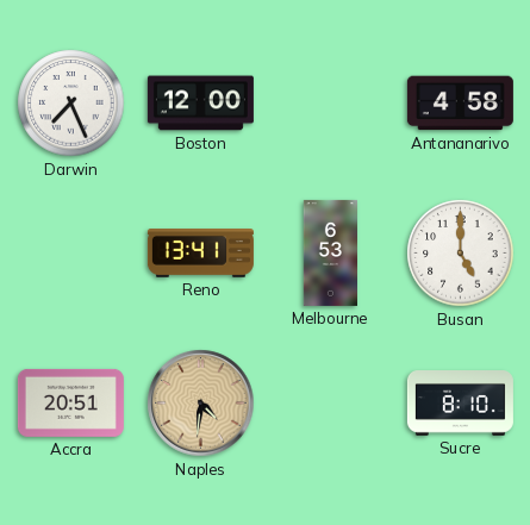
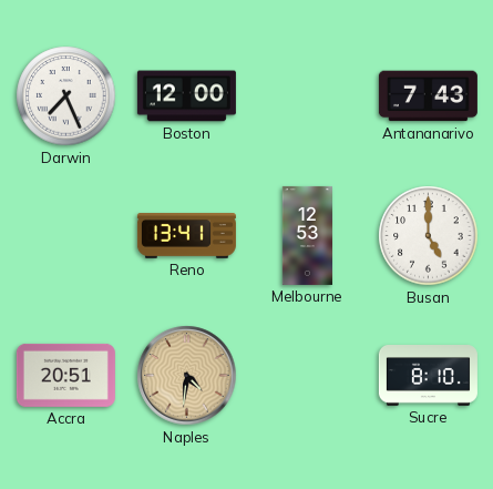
Antananarivo: 4:58 -> 7:43
Melbourne: 6:53 -> 12:53
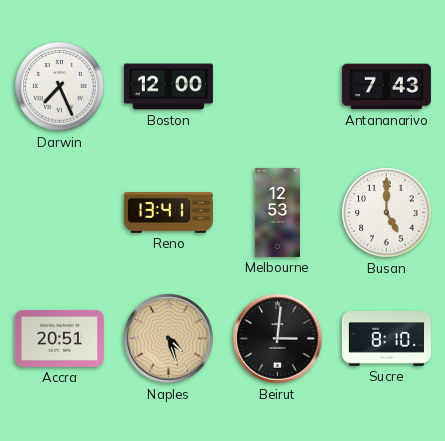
Naples: 4:31 -> 4:27
Beirut: none -> 3:01
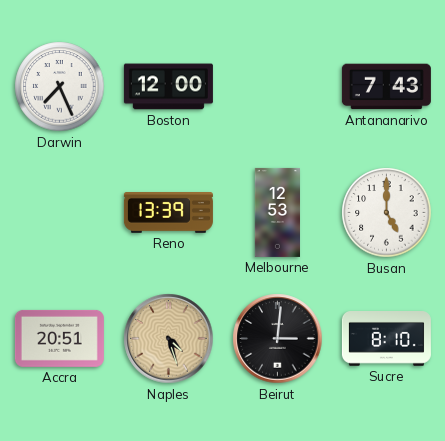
Reno: 13:41 -> 13:39
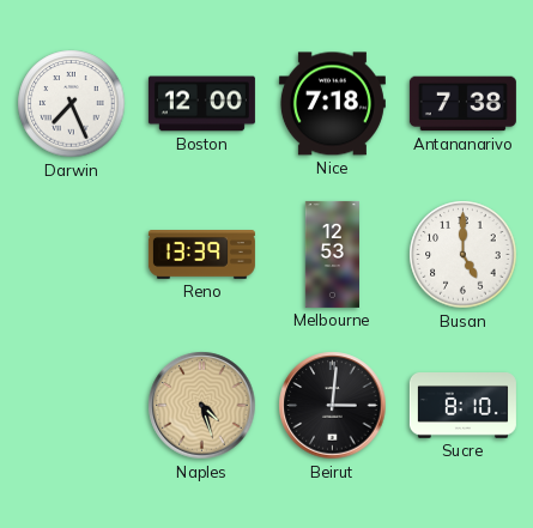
Nice: none -> 7:18
Antananarivo: 7:43 -> 7:38
Accra: 20:51 -> none
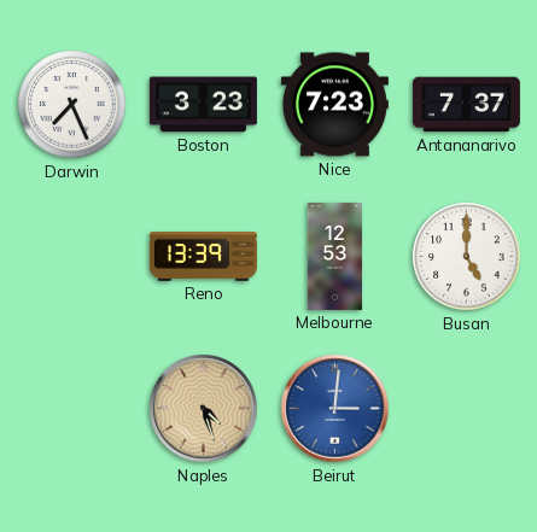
Boston: 12:00 -> 3:23
Nice: 7:18 -> 7:23
Antananarivo: 7:38 -> 7:37
Beirut dial: black -> blue
Sucre: 8:10 -> none
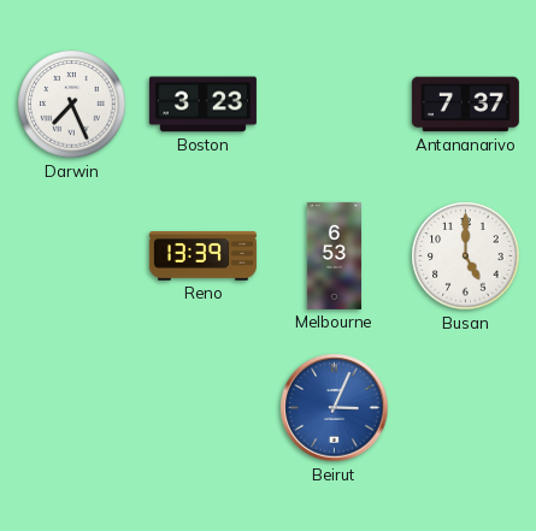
Nice: 7:23 -> none
Melbourne: 12:53 -> 6:53
Naples: 4:27 -> none
Beirut: 3:01 -> 3:04
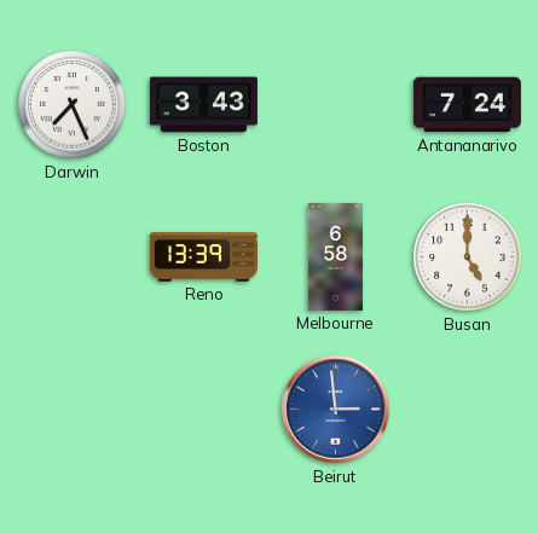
Boston: 3:23 -> 3:43
Antananarivo: 7:37 -> 7:24
Melbourne: 6:53 -> 6:58
Beirut: 3:04 -> 2:59
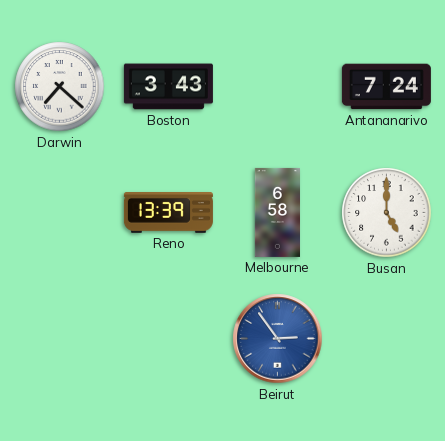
Darwin: 7:26 -> 7:22
Beirut: 2:59 -> 2:54
